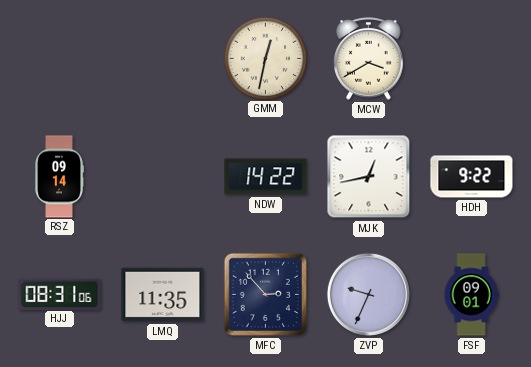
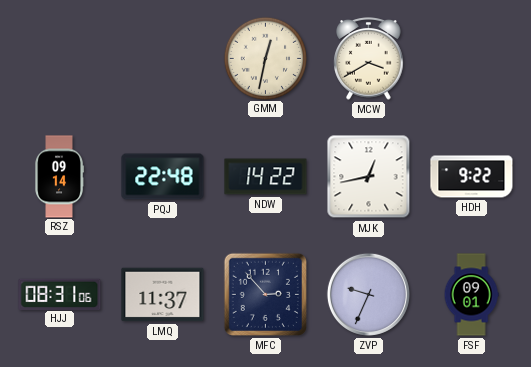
PQJ: none -> 22:48
LMQ: 11:35 -> 11:37
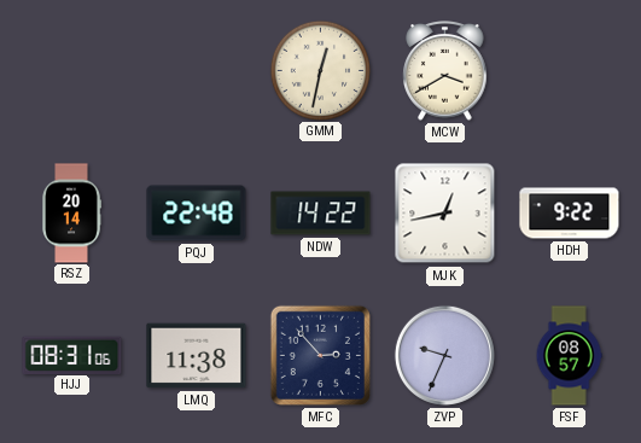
RSZ: 09:14 -> 20:14
LMQ: 11:37 -> 11:38
FSF: 09:01 -> 08:57
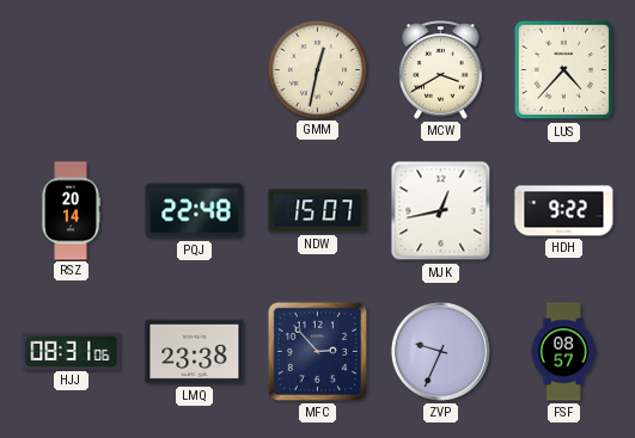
LUS: none -> 4:37
NDW: 14:22 -> 15:07
LMQ: 11:38 -> 23:38
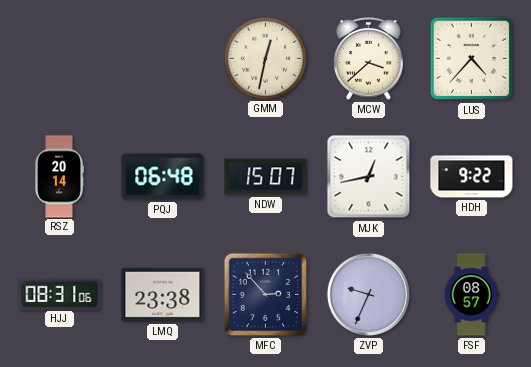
MCW: 3:40 -> 3:38
PQJ: 22:48 -> 06:48
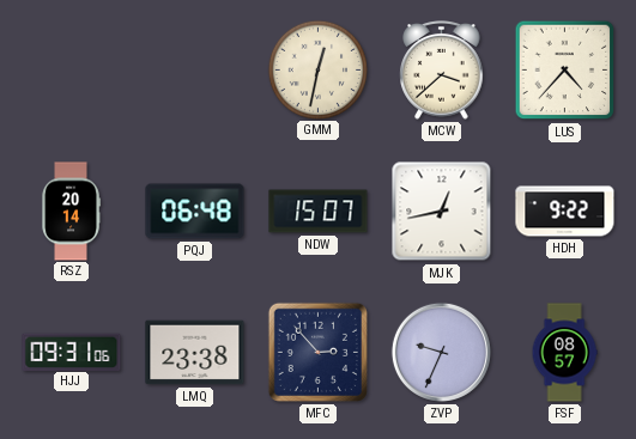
HJJ: 08:31 -> 09:31
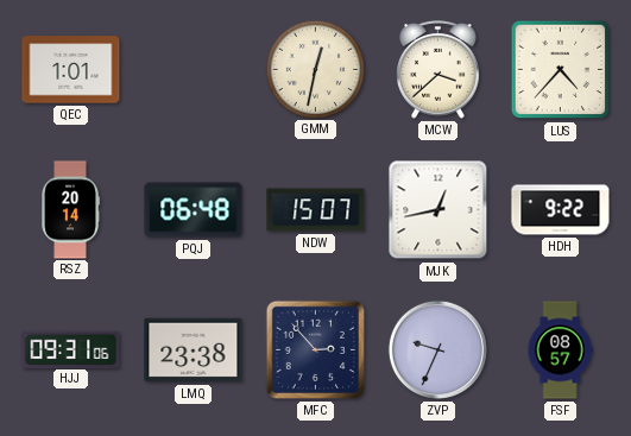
QEC: none -> 1:01
